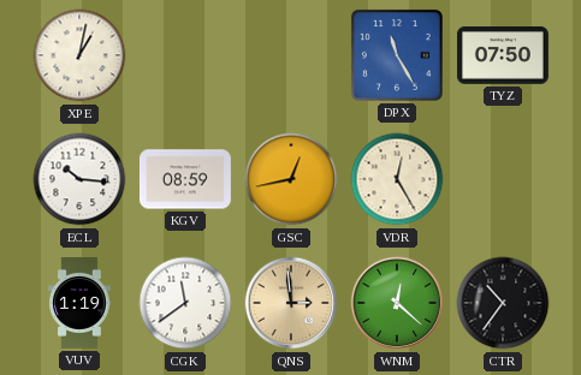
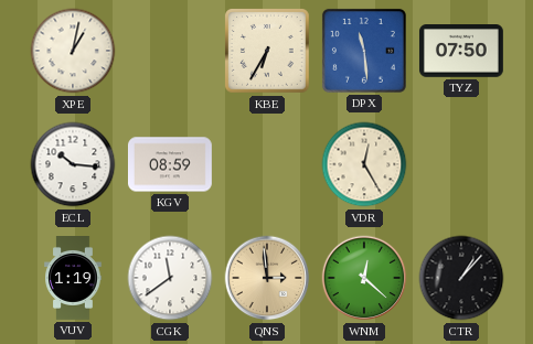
KBE: none -> 6:35
DPX: 11:25 -> 11:29
GSC: 12:43 -> none
CTR: 10:36 -> 1:07
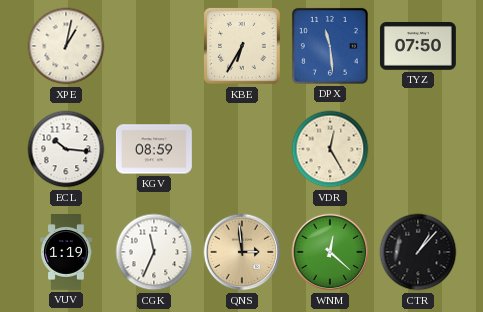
CGK: 11:39 -> 11:34
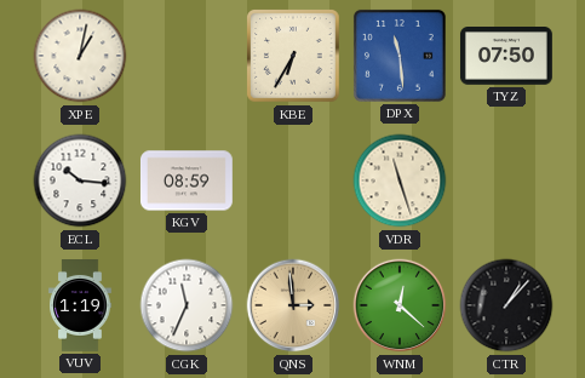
VDR: 12:25 -> 11:27
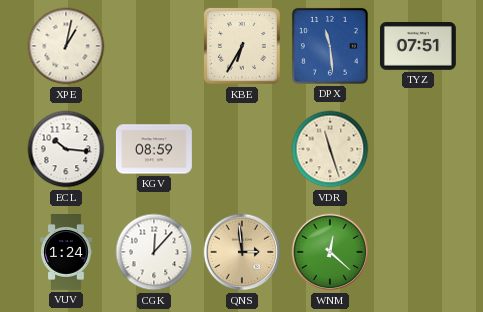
TYZ: 07:50 -> 07:51
VUV: 1:19 -> 1:24
CGK: 11:34 -> 12:07
CTR: 1:07 -> none
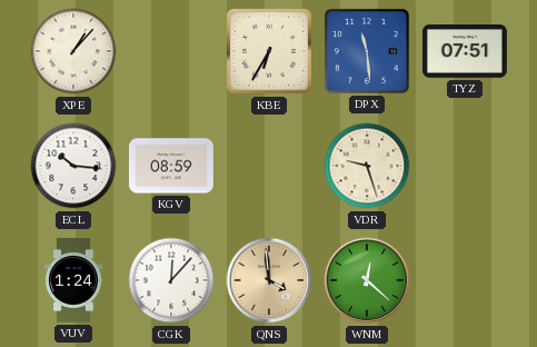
XPE: 1:02 -> 1:07
VDR: 11:27 -> 9:27
QNS: 2:59 -> 3:59
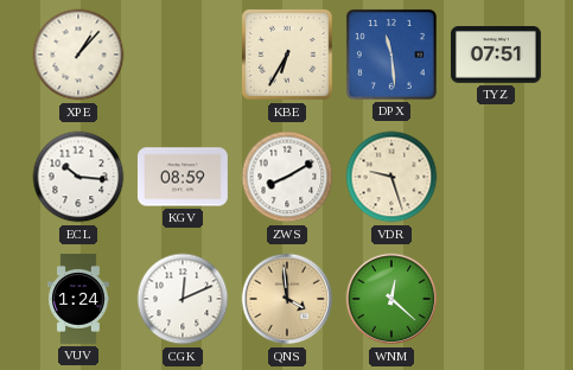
ZWS: none -> 8:10
CGK: 12:07 -> 12:11
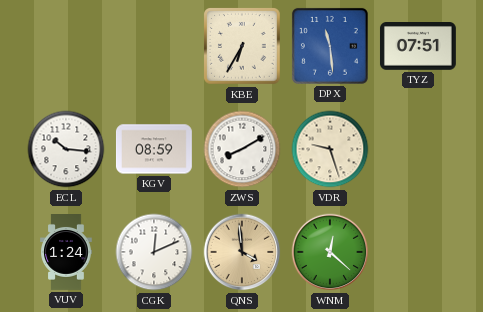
XPE: 1:07 -> none
